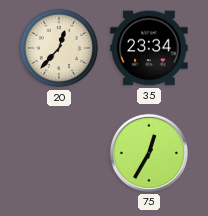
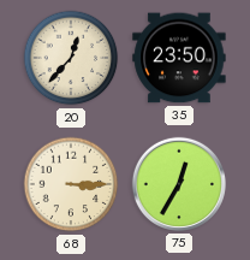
35: 23:34 -> 23:50
68: none -> 3:15
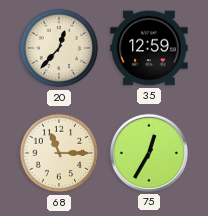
35: 23:50 -> 12:59
68: 3:15 -> 11:15
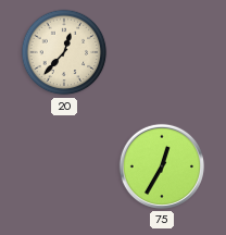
35: 12:59 -> none
68: 11:15 -> none
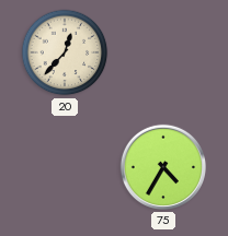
75: 12:35 -> 4:35
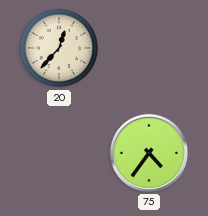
75: 4:35 -> 4:36
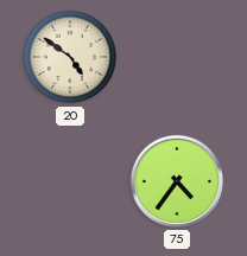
20: 12:37 -> 4:51
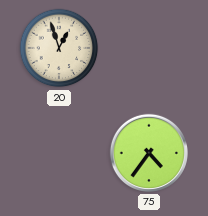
20: 4:51 -> 12:57
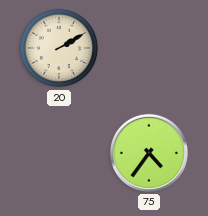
20: 12:57 -> 2:10
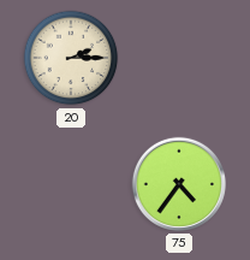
20: 2:10 -> 2:15
